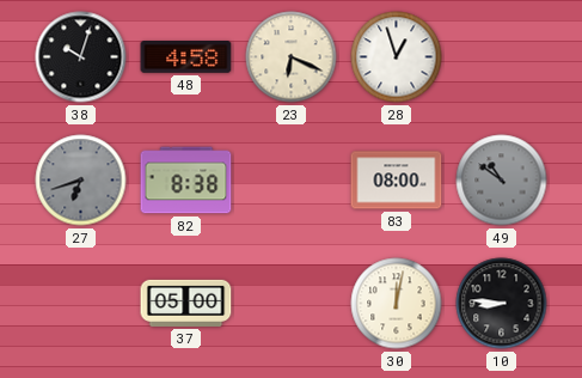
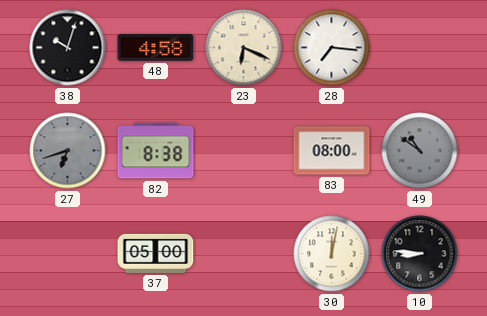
28: 12:57 -> 7:16
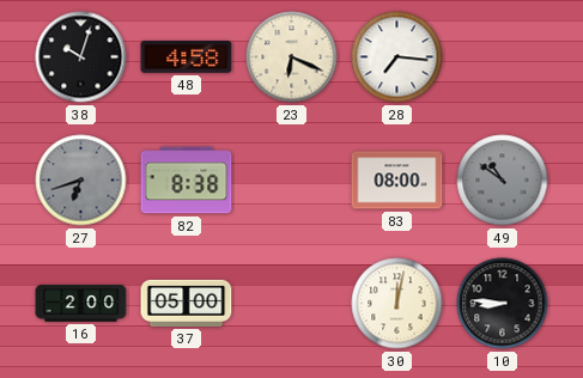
16: none -> 2:00
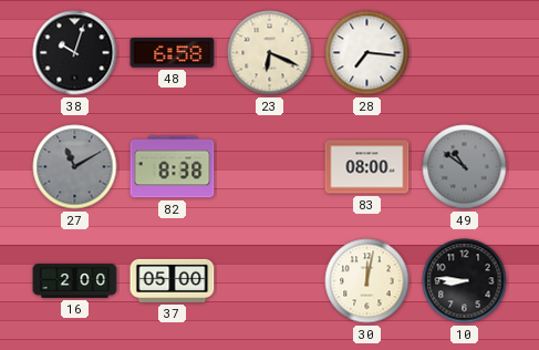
48: 4:58 -> 6:58
27: 6:42 -> 11:10
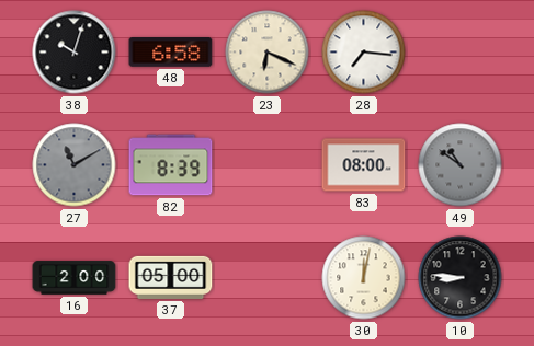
82: 8:38 -> 8:39
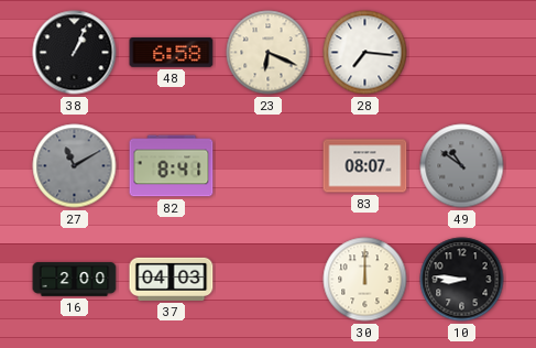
38: 10:03 -> 1:04
82: 8:39 -> 8:41
83: 08:00 -> 08:07
37: 05:00 -> 04:03
30: 12:02 -> 12:00
